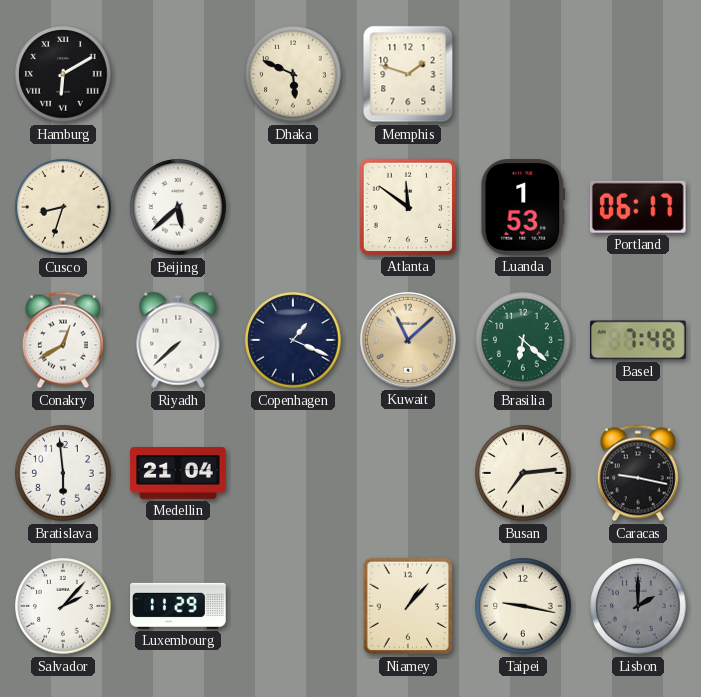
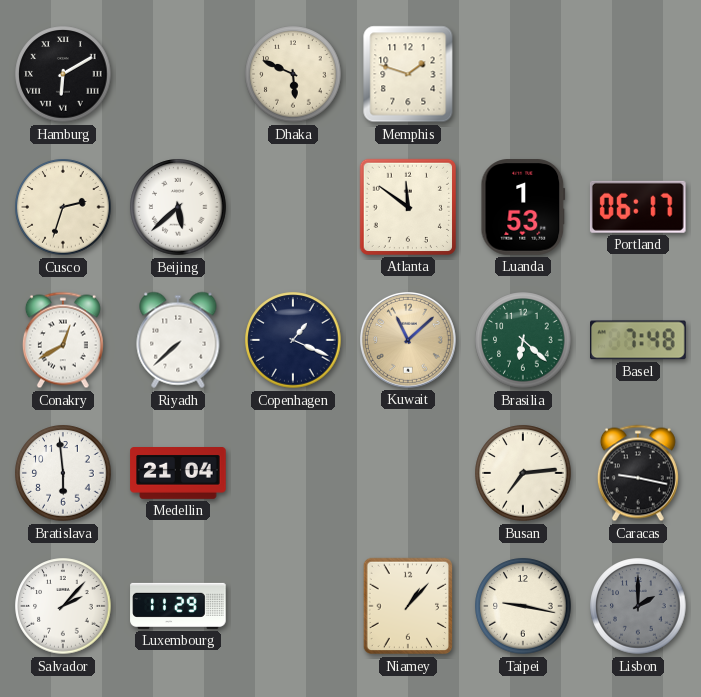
Cusco: 8:33 -> 2:33
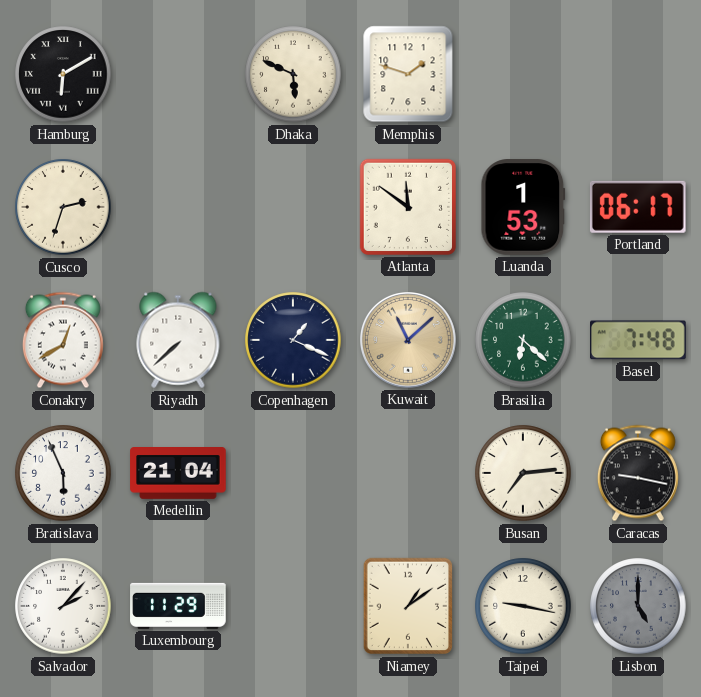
Beijing: 5:38 -> none
Bratislava: 5:59 -> 5:56
Niamey: 1:07 -> 1:09
Lisbon: 2:00 -> 5:00
